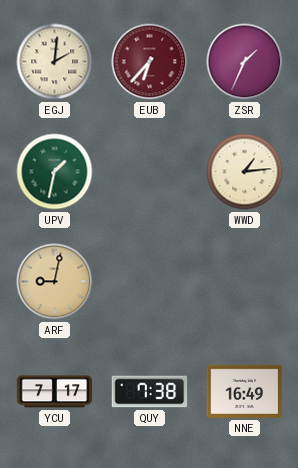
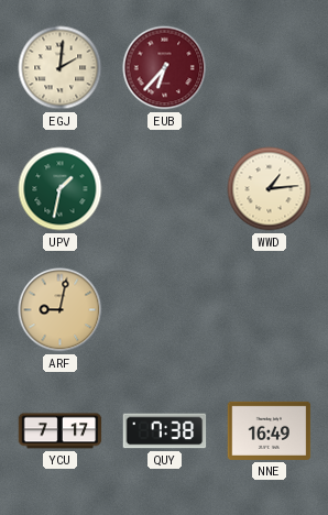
ZSR: 1:34 -> none
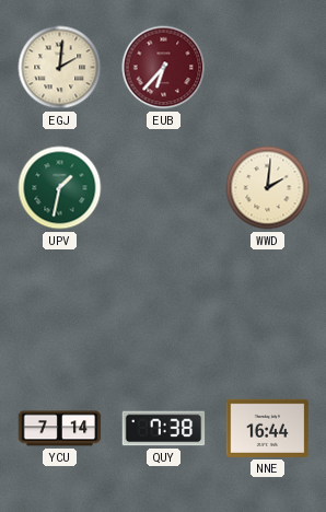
WWD: 1:14 -> 2:01
ARF: 9:02 -> none
YCU: 7:17 -> 7:14
NNE: 16:49 -> 16:44
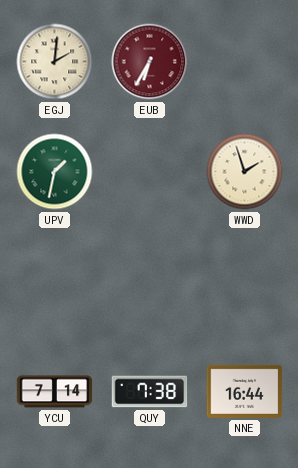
EUB: 6:37 -> 6:35
WWD: 2:01 -> 1:57
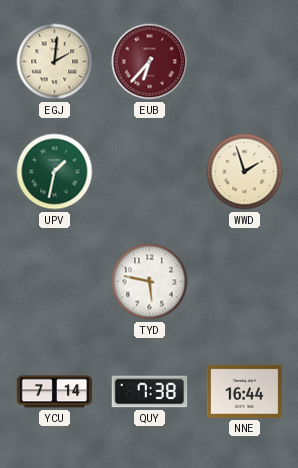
EUB: 6:35 -> 6:37
TYD: none -> 5:47
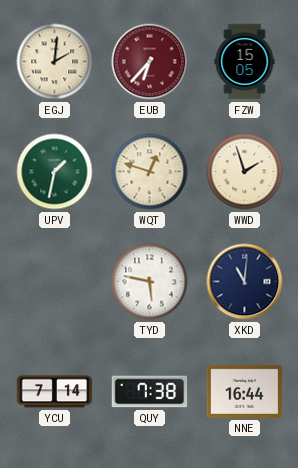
FZW: none -> 15:05
WQT: none -> 12:48
XKD: none -> 11:01
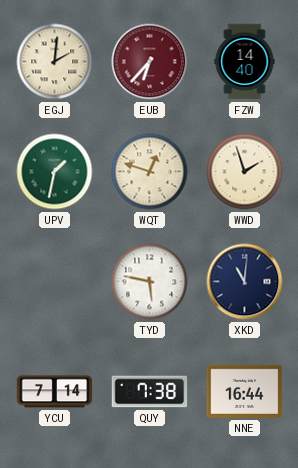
FZW: 15:05 -> 14:40
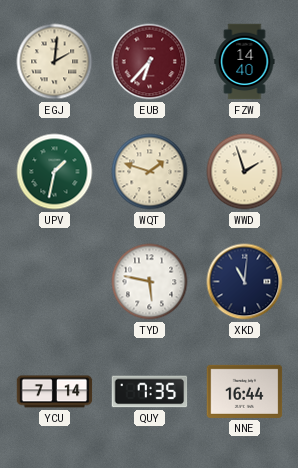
WQT: 12:48 -> 1:48
QUY: 7:38 -> 7:35
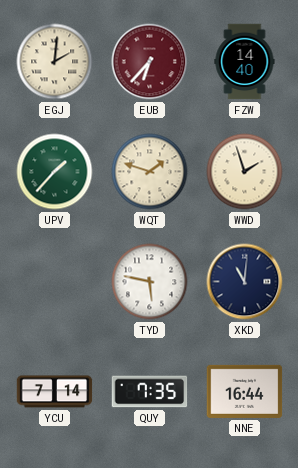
UPV: 1:32 -> 1:37
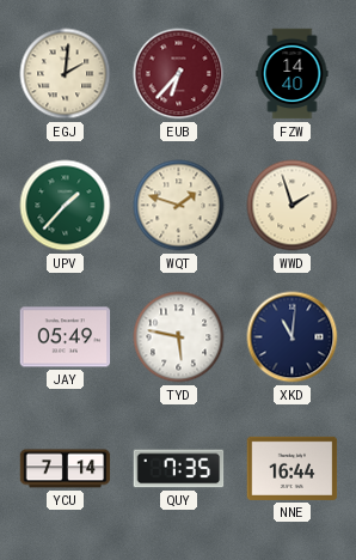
JAY: none -> 05:49
